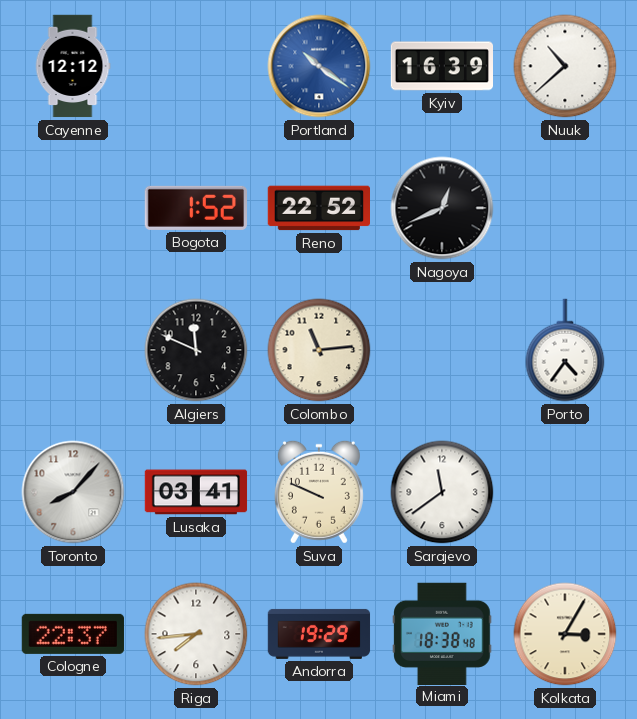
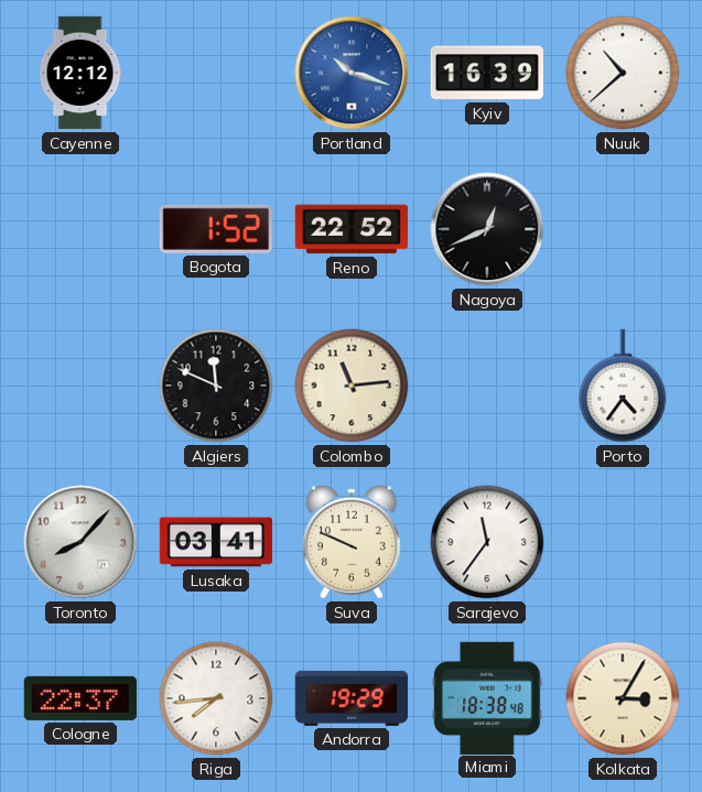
Portland: 10:21 -> 10:18
Sarajevo: 11:39 -> 11:36
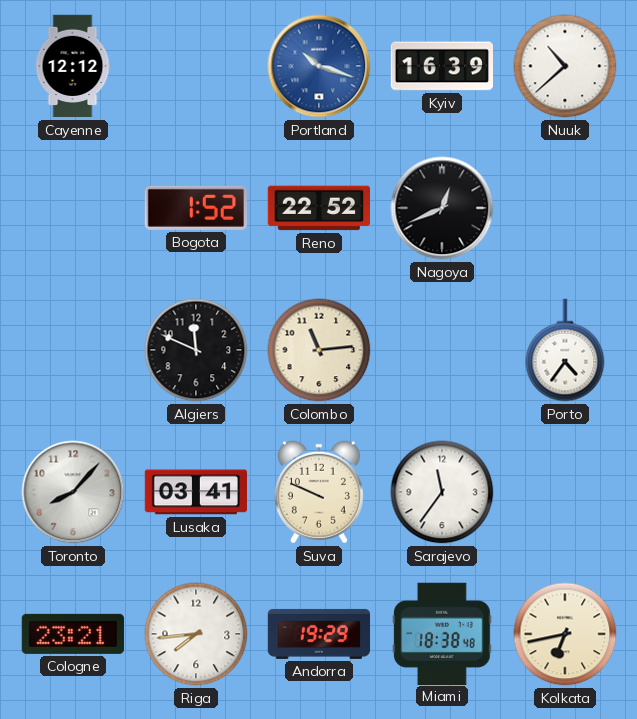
Cologne: 22:37 -> 23:21
Kolkata: 3:05 -> 6:43
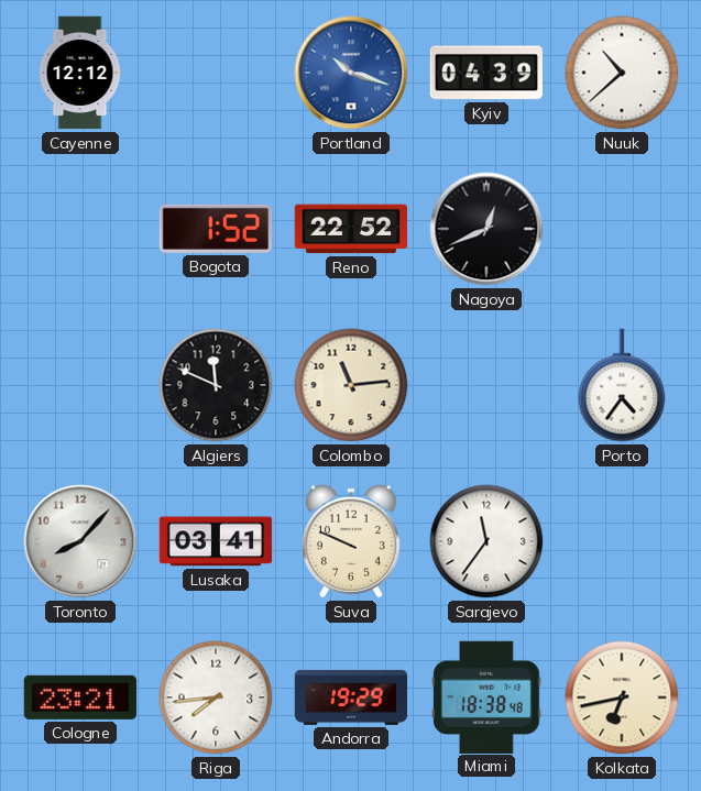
Kyiv: 16:39 -> 04:39
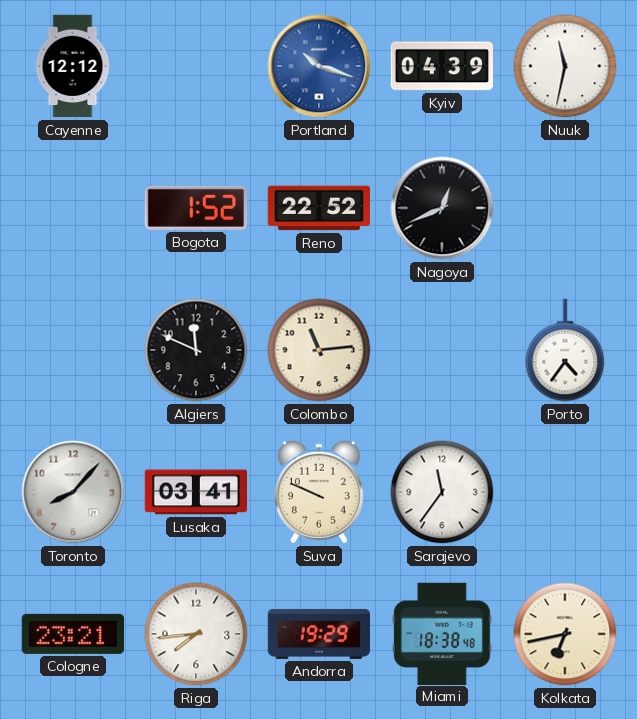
Nuuk: 10:38 -> 11:32
